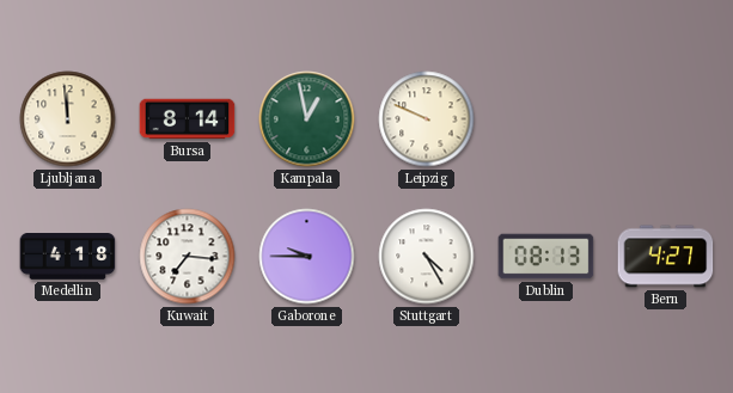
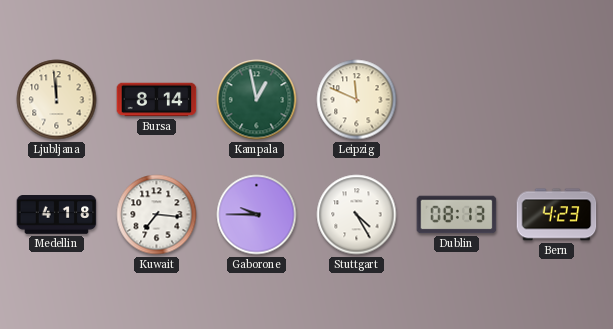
Leipzig: 9:49 -> 11:49
Bern: 4:27 -> 4:23
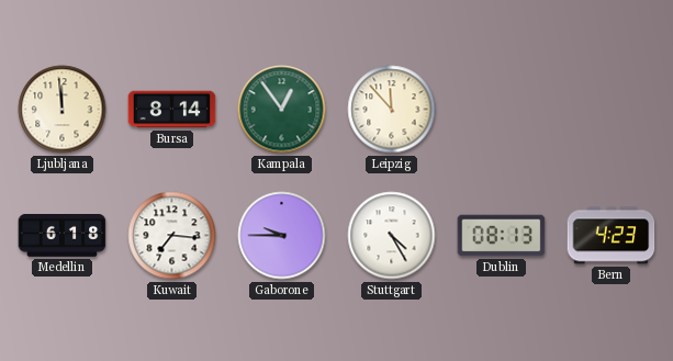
Kampala: 12:58 -> 12:54
Leipzig: 11:49 -> 11:53
Medellin: 4:18 -> 6:18
